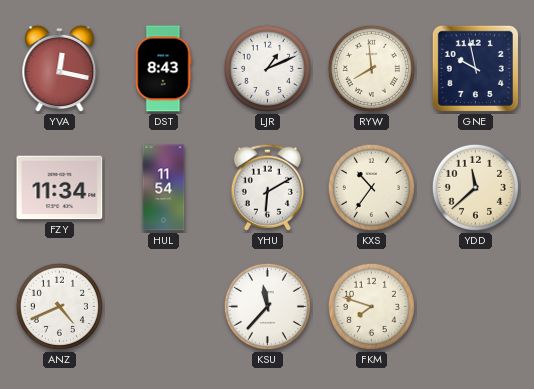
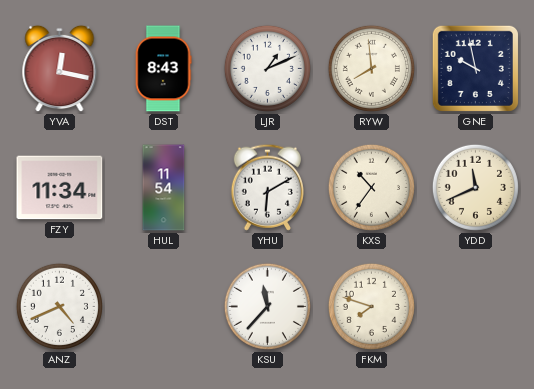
YDD: 11:38 -> 11:41
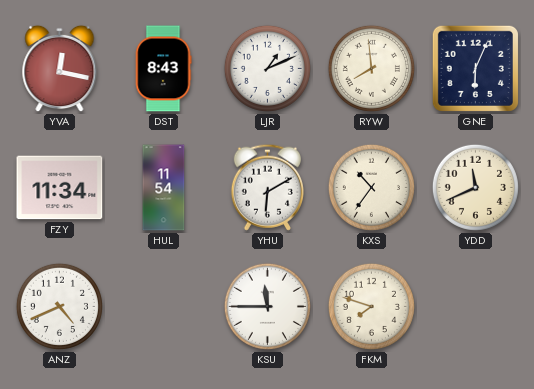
GNE: 9:58 -> 6:04
KSU: 11:37 -> 11:45
